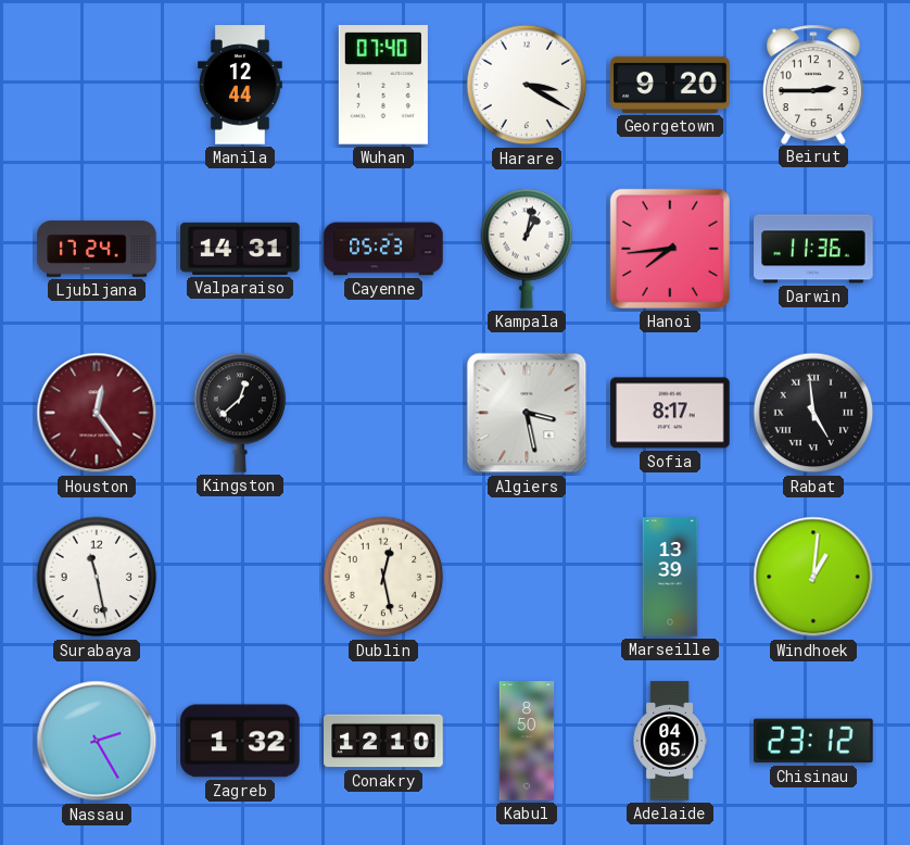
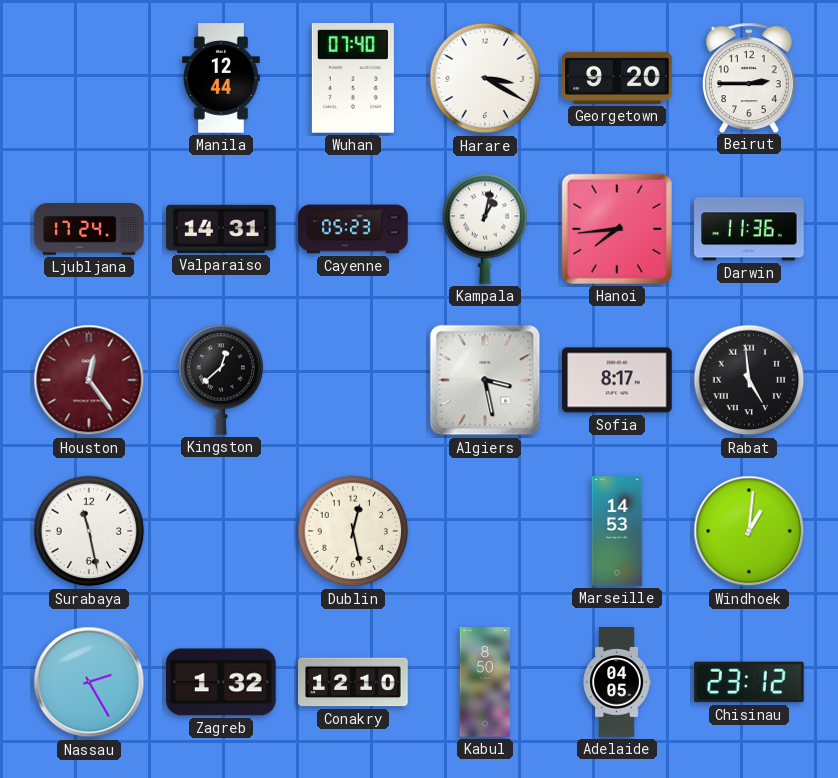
Marseille: 13:39 -> 14:53
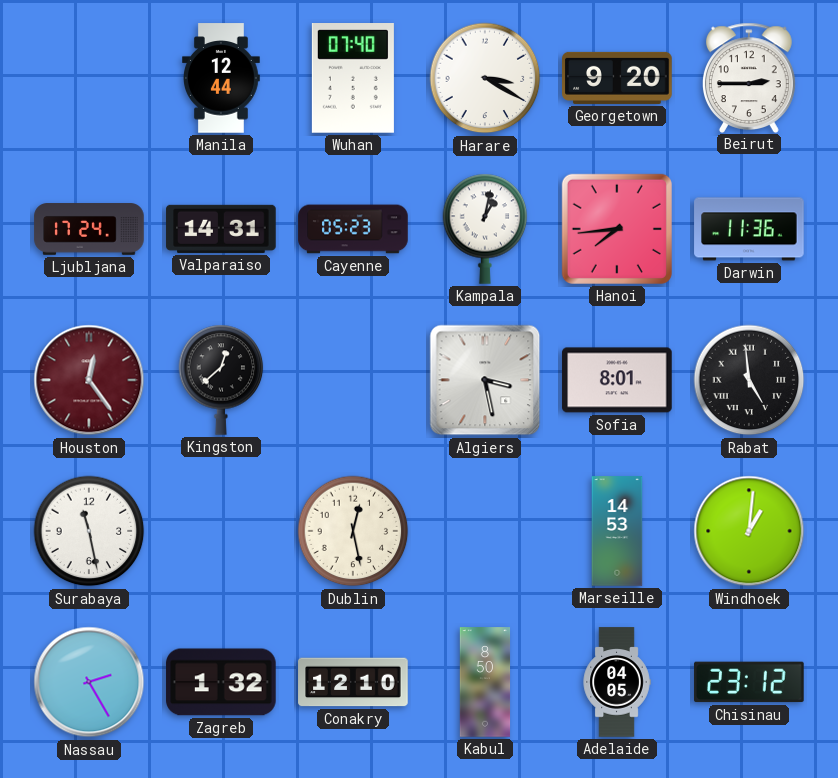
Sofia: 8:17 -> 8:01
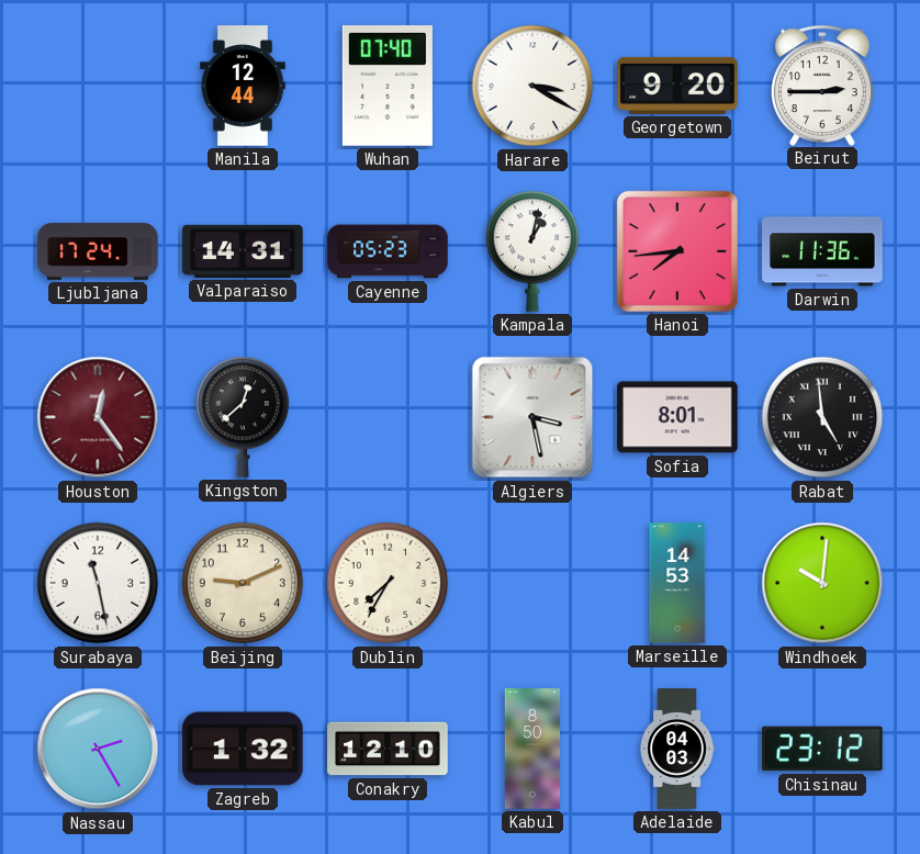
Beijing: none -> 9:11
Dublin: 12:28 -> 7:35
Windhoek: 1:01 -> 10:01
Adelaide: 04:05 -> 04:03
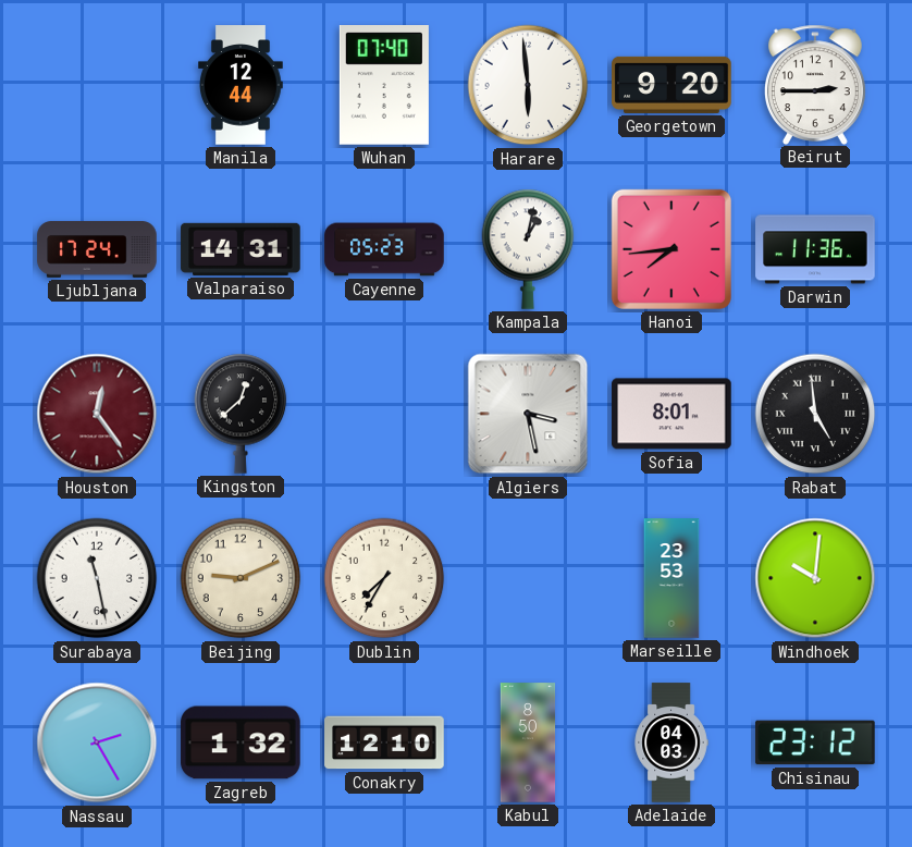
Harare: 3:20 -> 5:59
Marseille: 14:53 -> 23:53
